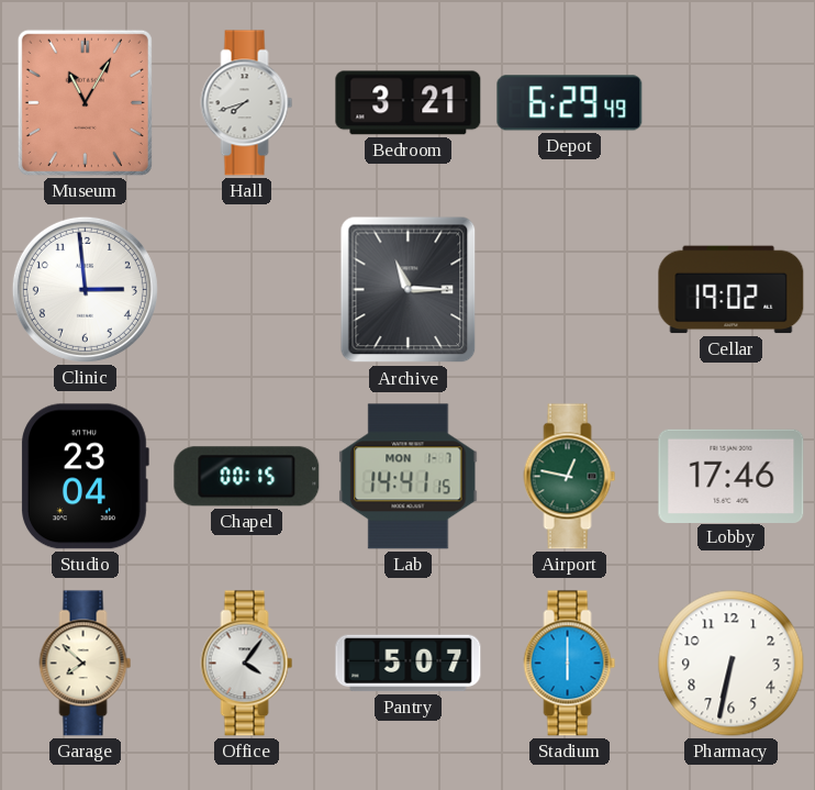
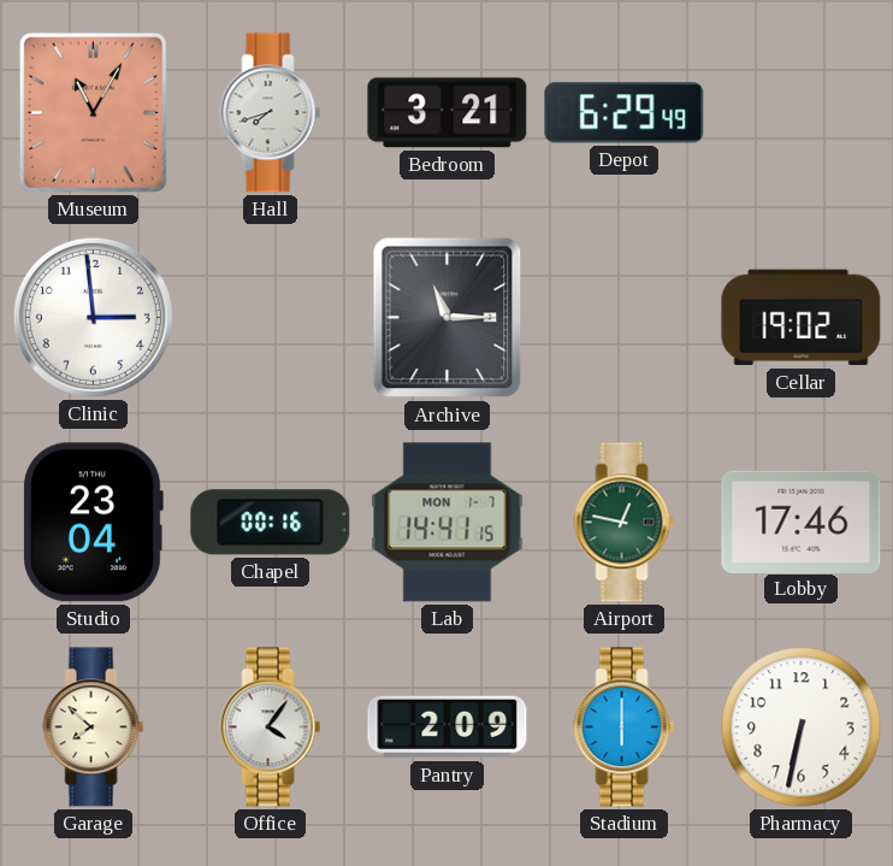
Chapel: 00:15 -> 00:16
Pantry: 5:07 -> 2:09
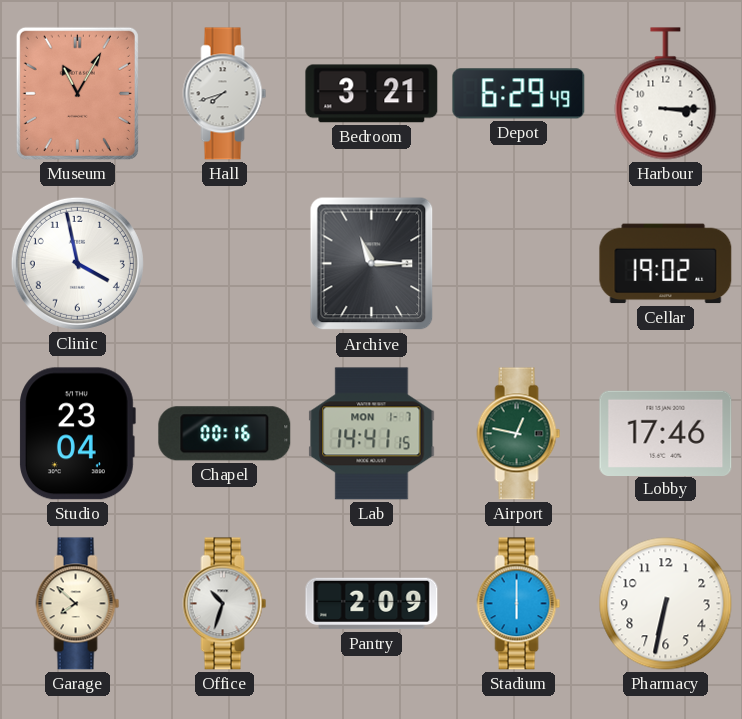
Harbour: none -> 3:15
Clinic: 2:59 -> 3:58
Office: 4:06 -> 10:33
